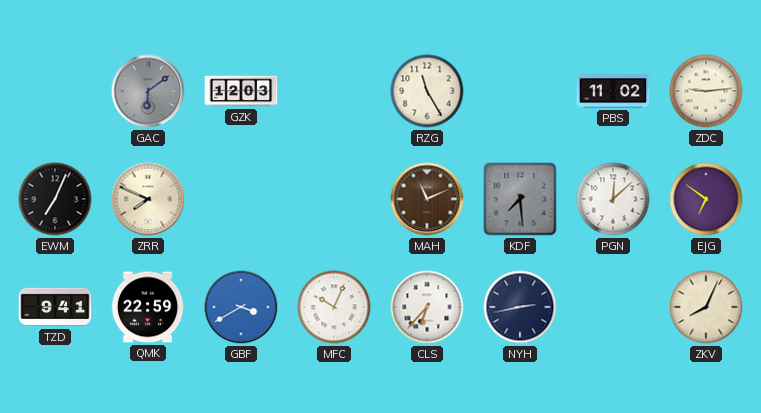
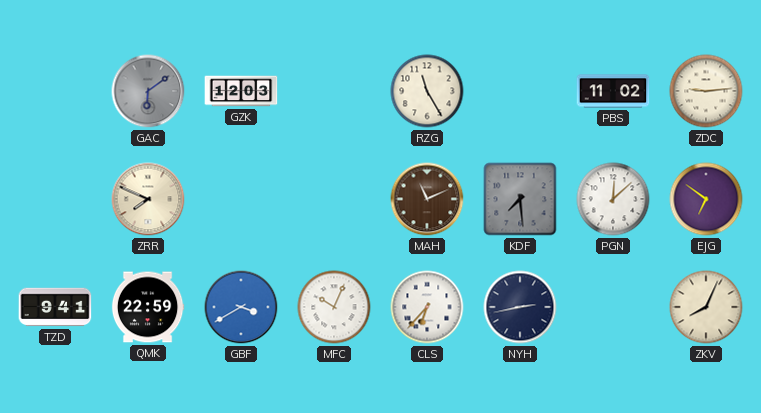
EWM: 7:04 -> none
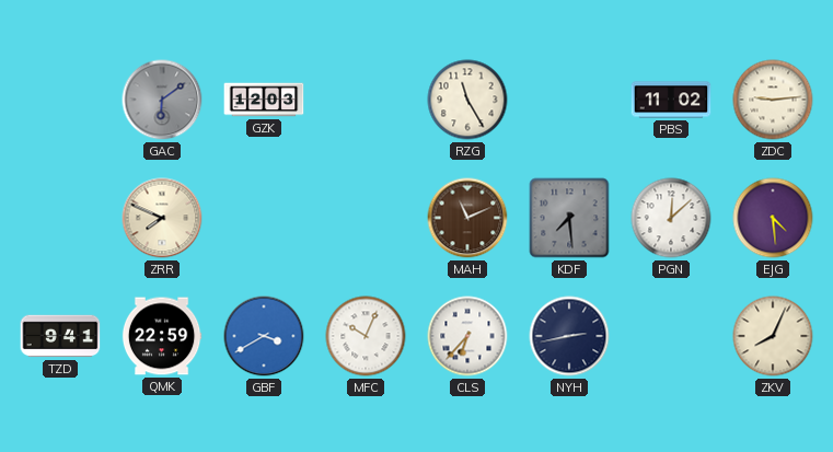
EJG: 6:51 -> 4:29
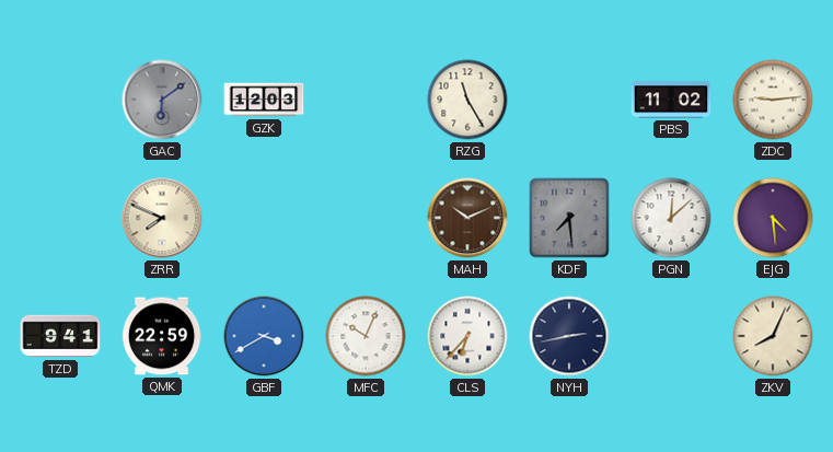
MAH: 11:11 -> 10:11
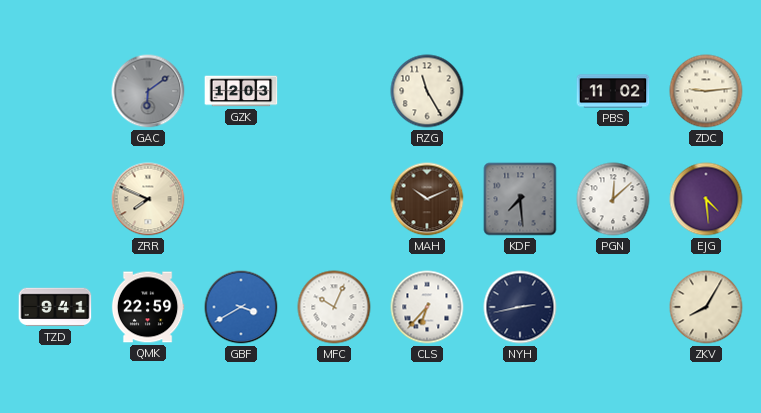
ZKV: 8:04 -> 8:05
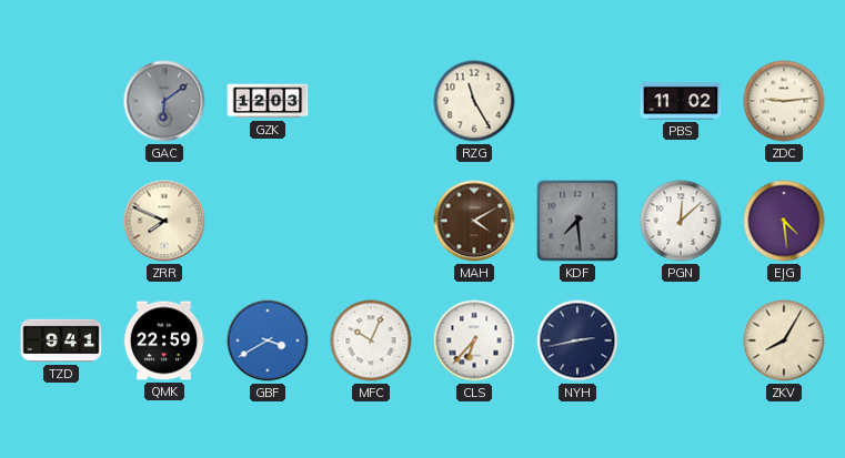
MAH: 10:11 -> 4:10
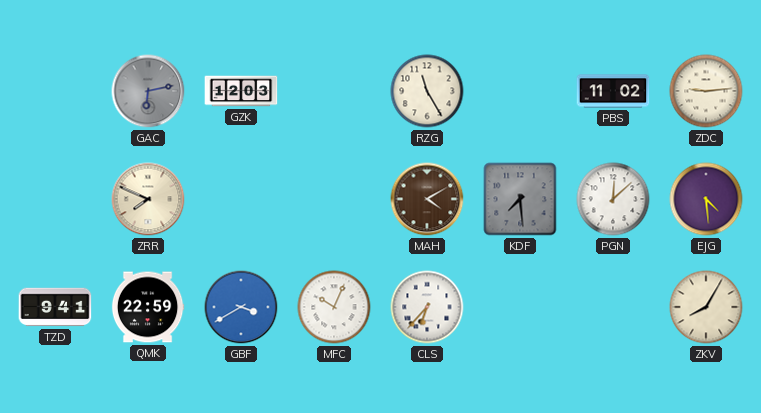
GAC: 6:09 -> 6:13
NYH: 2:43 -> none
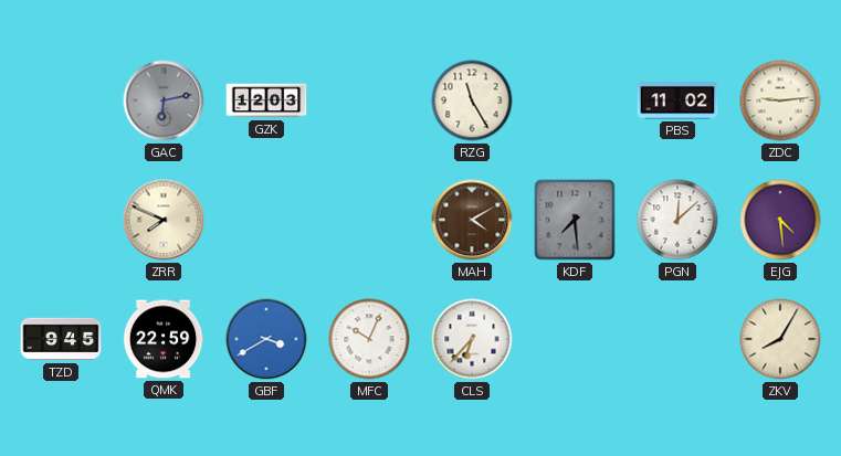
TZD: 9:41 -> 9:45
